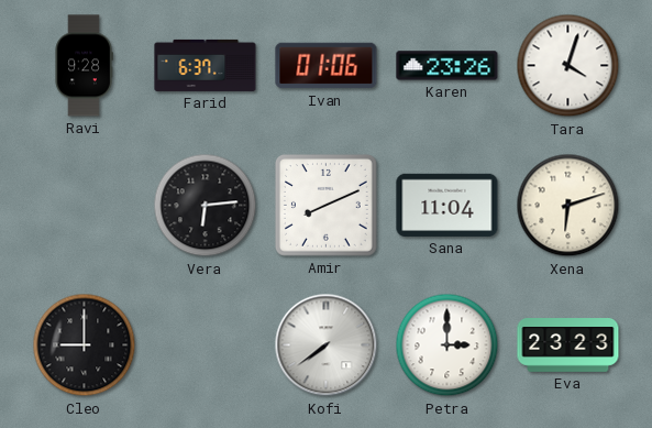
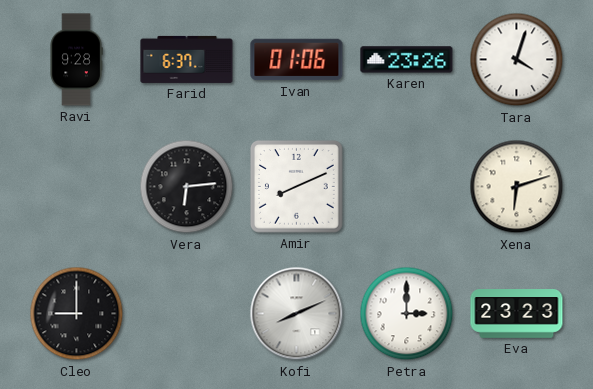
Sana: 11:04 -> none
Kofi: 7:39 -> 8:11
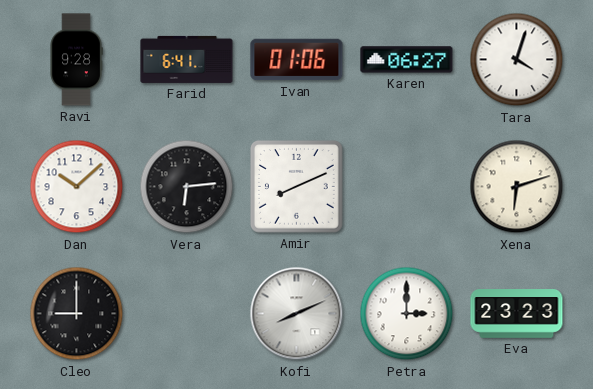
Farid: 6:37 -> 6:41
Karen: 23:26 -> 06:27
Dan: none -> 10:08
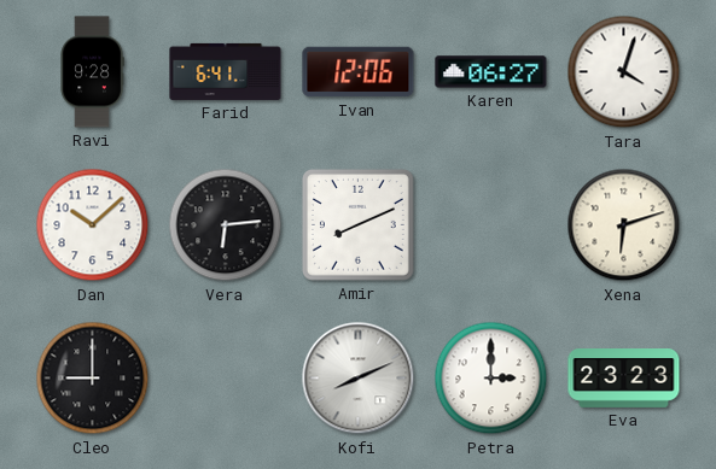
Ivan: 01:06 -> 12:06
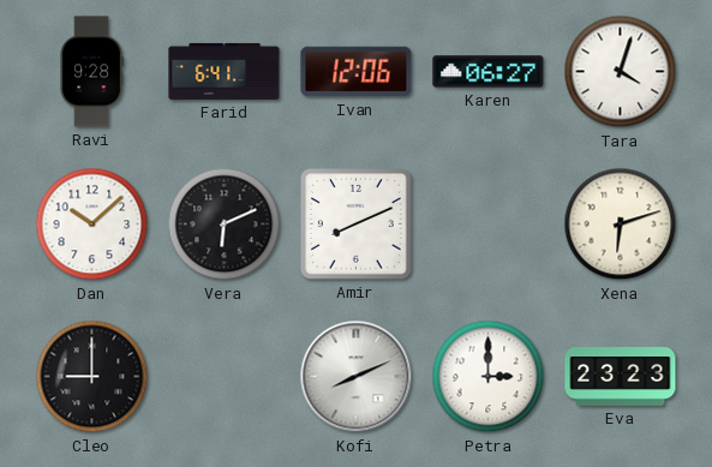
Vera: 6:14 -> 6:11
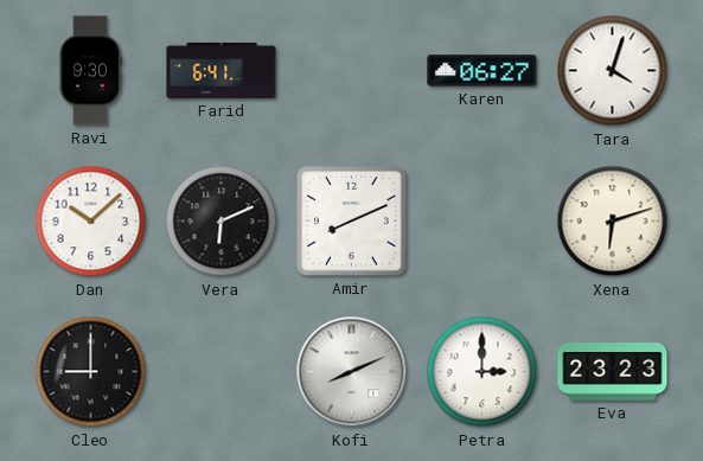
Ravi: 9:28 -> 9:30
Ivan: 12:06 -> none
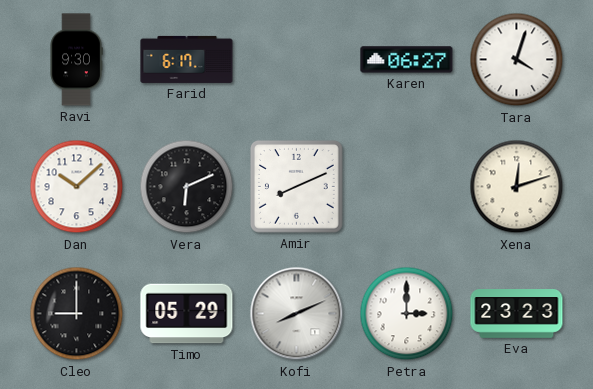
Farid: 6:41 -> 6:17
Xena: 6:12 -> 12:12
Timo: none -> 05:29
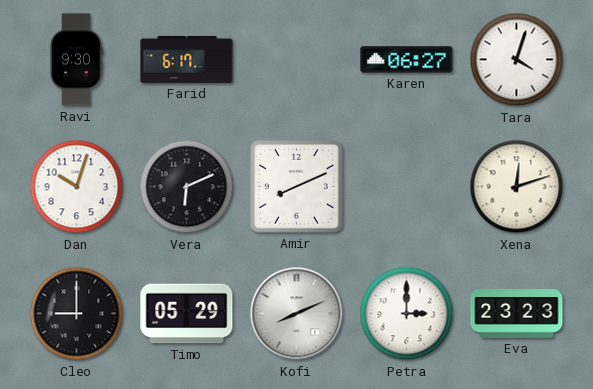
Dan: 10:08 -> 10:03
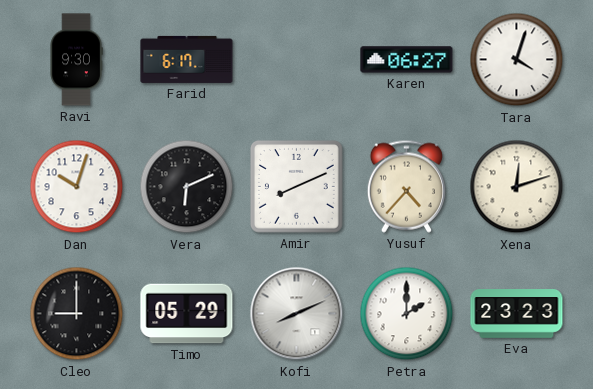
Yusuf: none -> 4:37
Petra: 3:00 -> 2:00
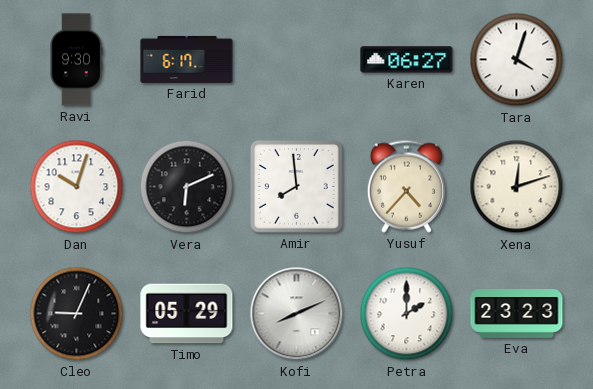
Amir: 8:11 -> 7:59
Cleo: 9:00 -> 9:04
